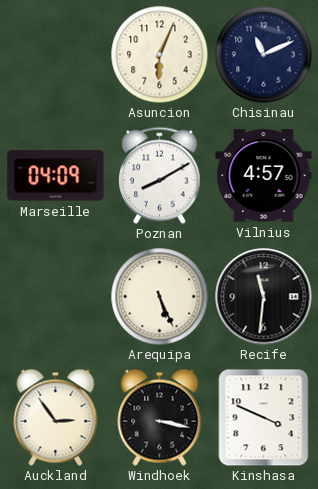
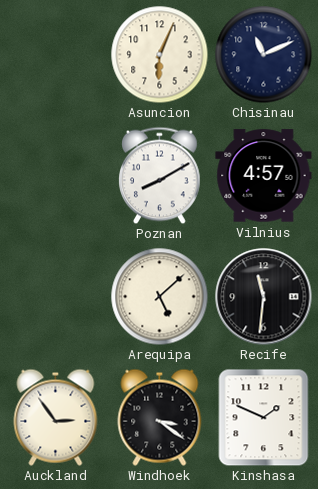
Marseille: 04:09 -> none
Arequipa: 5:26 -> 5:08
Windhoek: 3:17 -> 3:21
Kinshasa: 3:49 -> 1:49
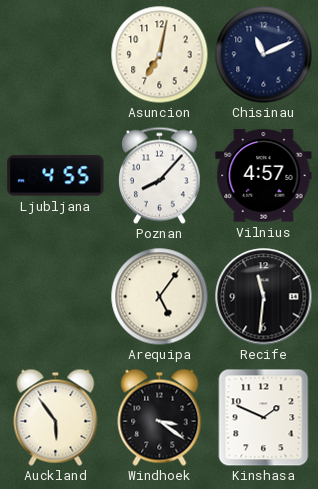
Asuncion: 6:04 -> 7:02
Ljubljana: none -> 4:55
Poznan: 8:10 -> 8:07
Arequipa: 5:08 -> 5:06
Auckland: 2:54 -> 5:54
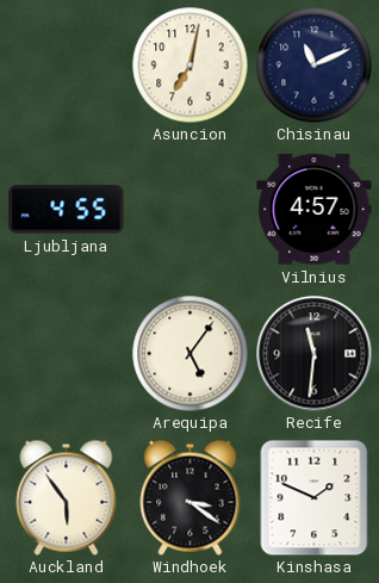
Poznan: 8:07 -> none
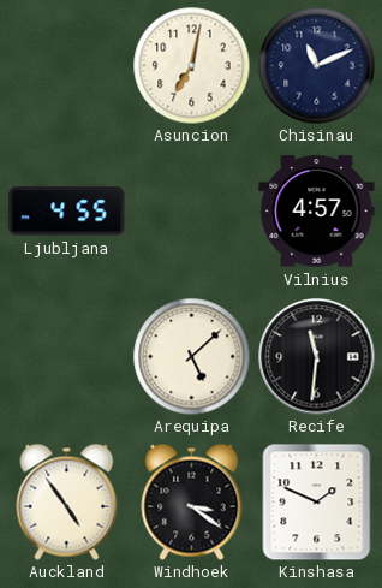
Arequipa: 5:06 -> 5:08
Auckland: 5:54 -> 4:54
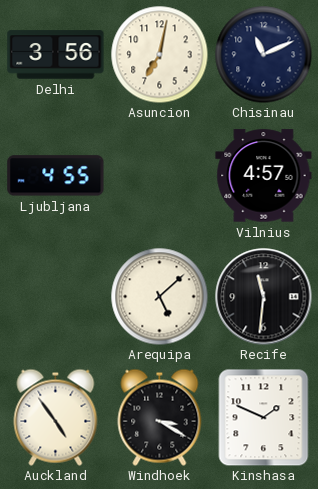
Delhi: none -> 3:56
Windhoek: 3:21 -> 3:20
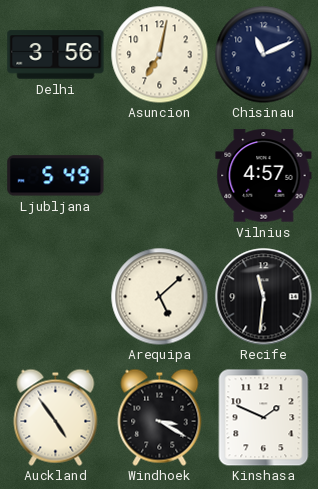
Ljubljana: 4:55 -> 5:49
